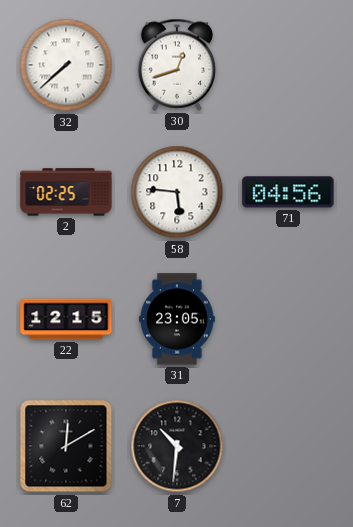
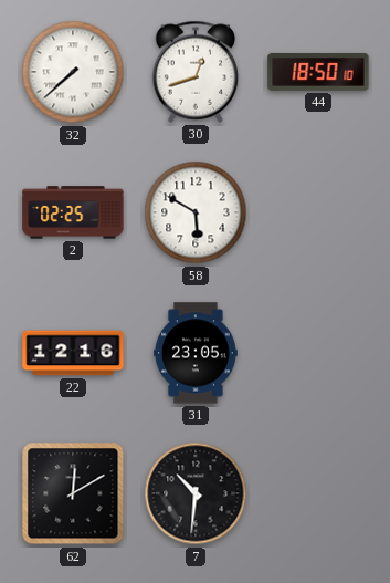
44: none -> 18:50
58: 5:46 -> 5:50
71: 04:56 -> none
22: 12:15 -> 12:16
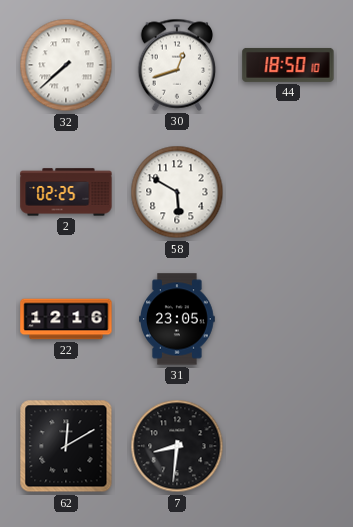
7: 10:31 -> 8:31
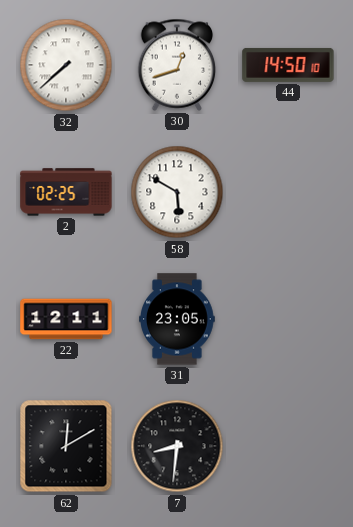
44: 18:50 -> 14:50
22: 12:16 -> 12:11
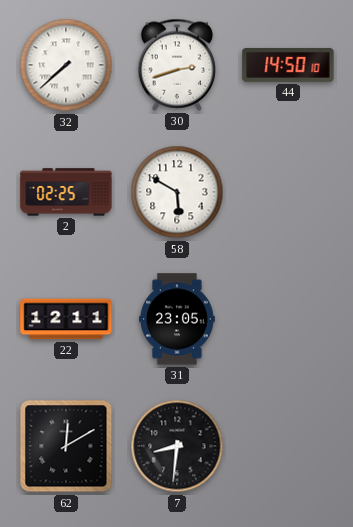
30: 12:42 -> 2:42
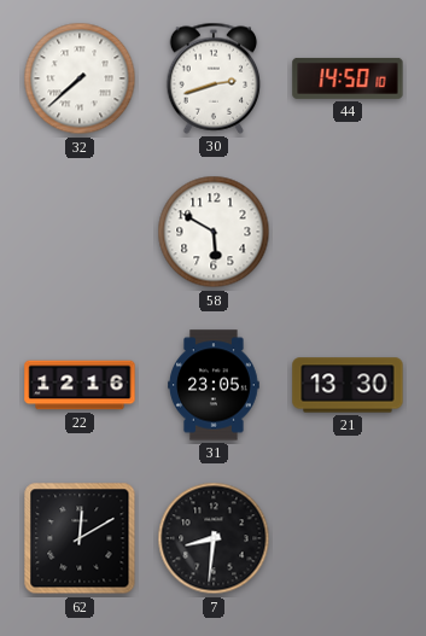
2: 02:25 -> none
22: 12:11 -> 12:16
21: none -> 13:30
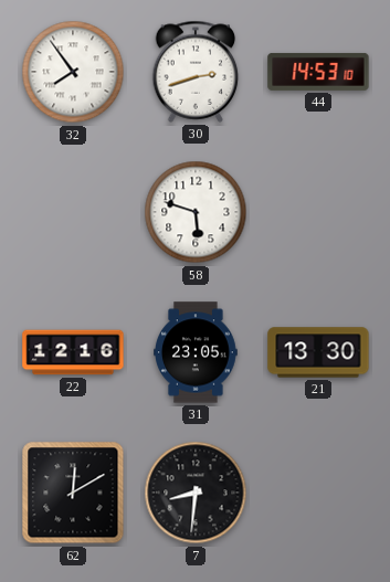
32: 7:38 -> 7:54
44: 14:50 -> 14:53
58: 5:50 -> 5:48
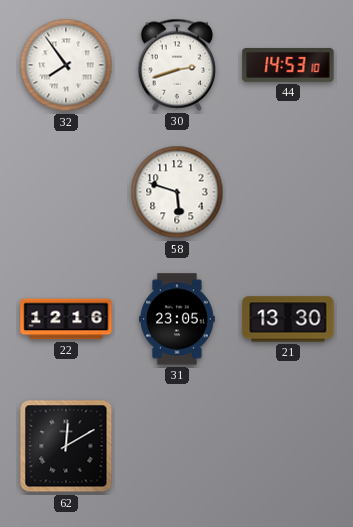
7: 8:31 -> none
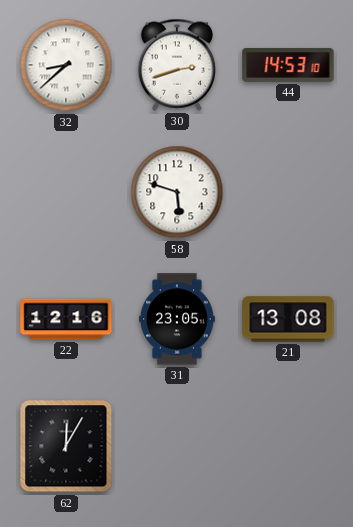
32: 7:54 -> 8:38
21: 13:30 -> 13:08
62: 12:10 -> 12:05
